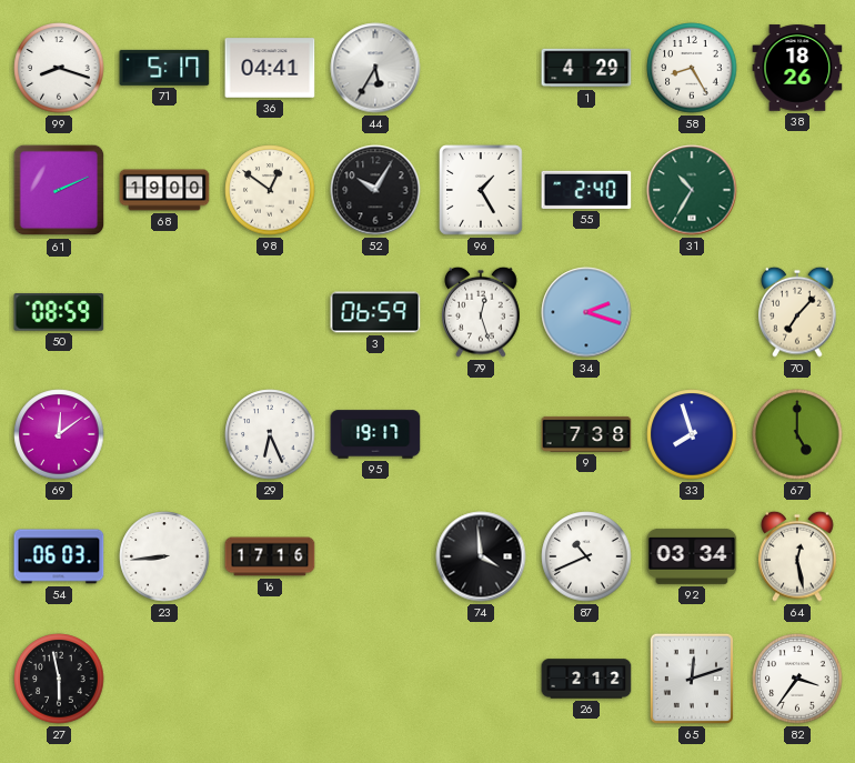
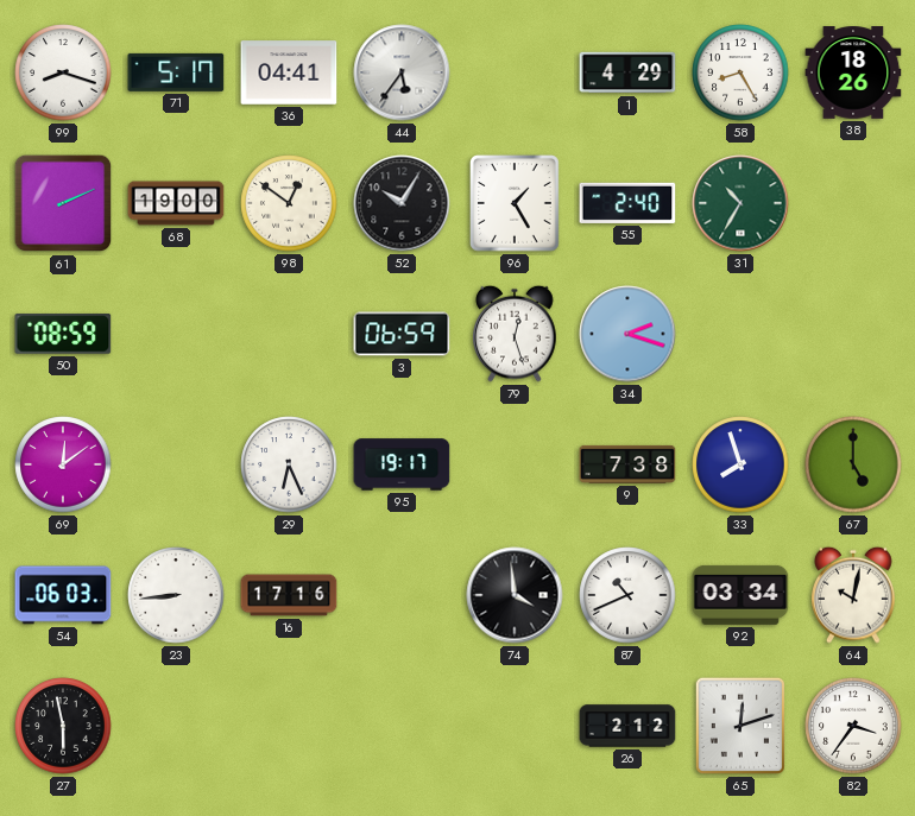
44: 5:35 -> 5:36
70: 7:07 -> none
64: 12:28 -> 10:02
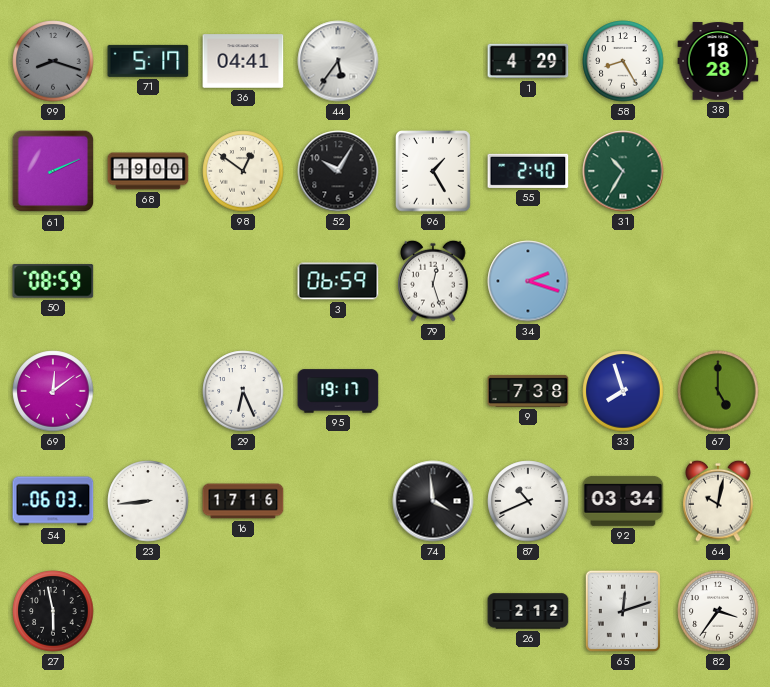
99 dial: white -> grey
38: 18:26 -> 18:28
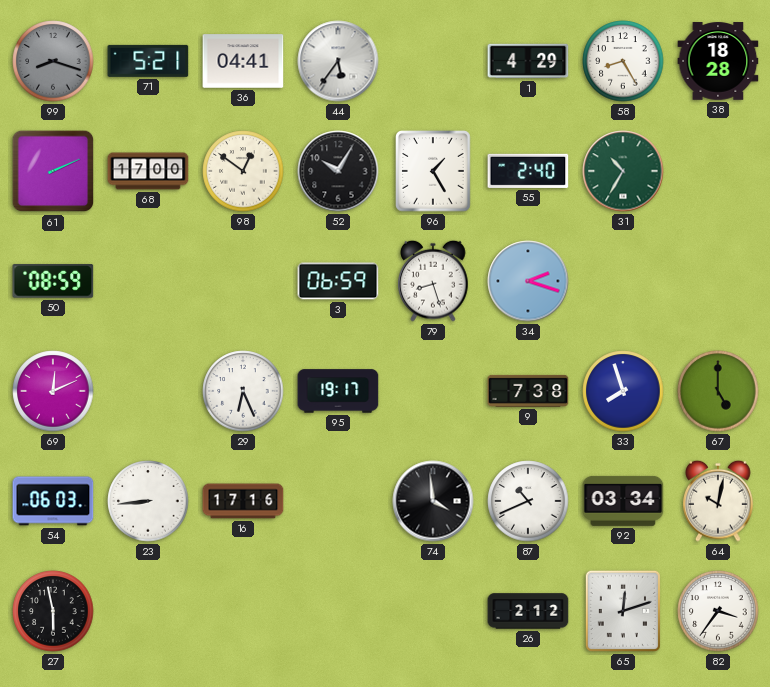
71: 5:17 -> 5:21
68: 19:00 -> 17:00
79: 12:27 -> 8:27
69: 12:09 -> 12:11
